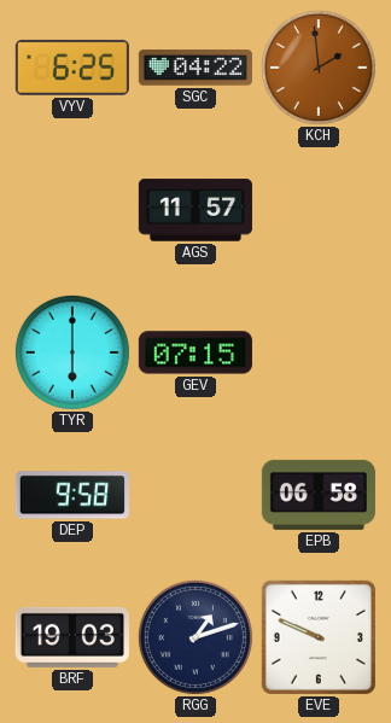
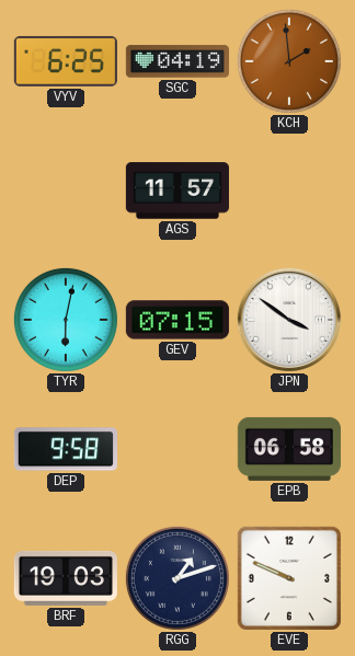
SGC: 04:22 -> 04:19
TYR: 6:00 -> 6:02
JPN: none -> 3:51
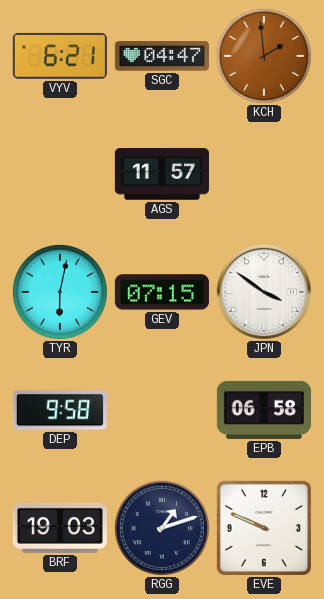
VYV: 6:25 -> 6:21
SGC: 04:19 -> 04:47
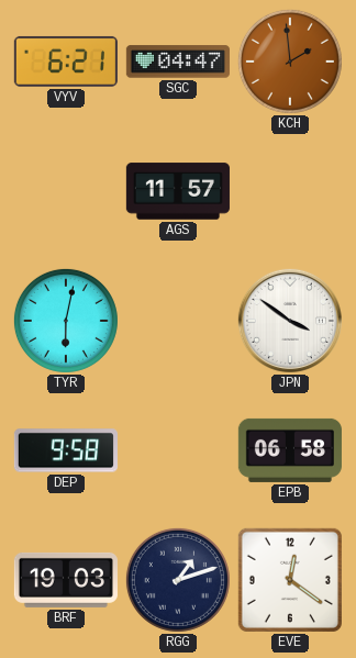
GEV: 07:15 -> none
EVE: 9:49 -> 12:21
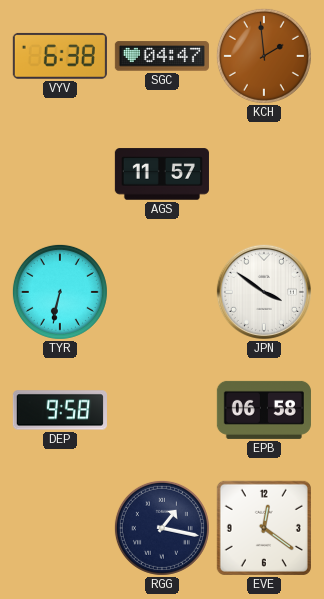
VYV: 6:21 -> 6:38
TYR: 6:02 -> 6:32
BRF: 19:03 -> none
RGG: 1:12 -> 1:17
